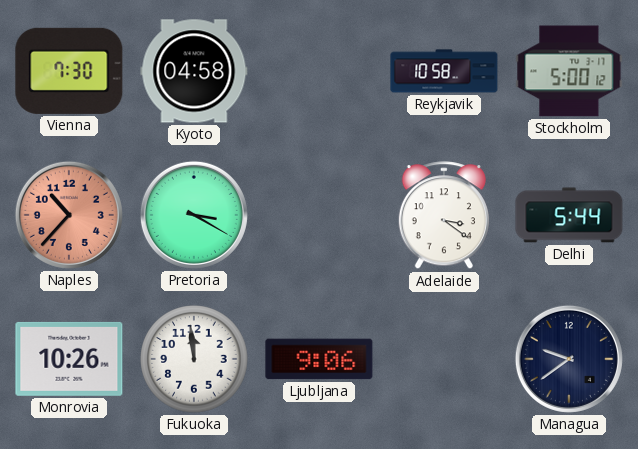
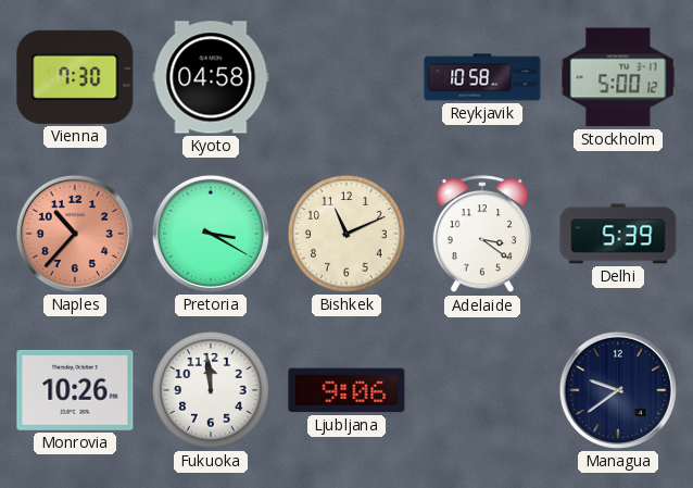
Bishkek: none -> 11:11
Delhi: 5:44 -> 5:39
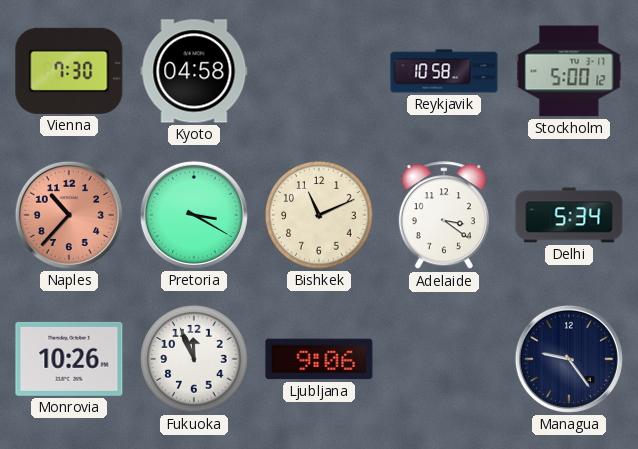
Delhi: 5:39 -> 5:34
Fukuoka: 11:59 -> 11:56
Managua: 9:39 -> 9:24
